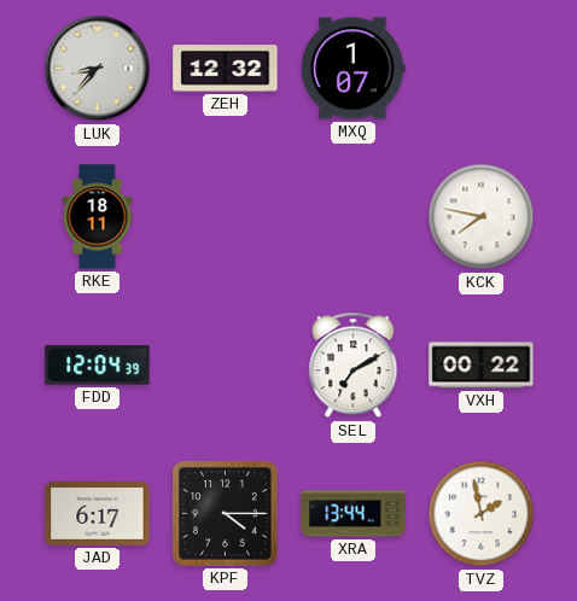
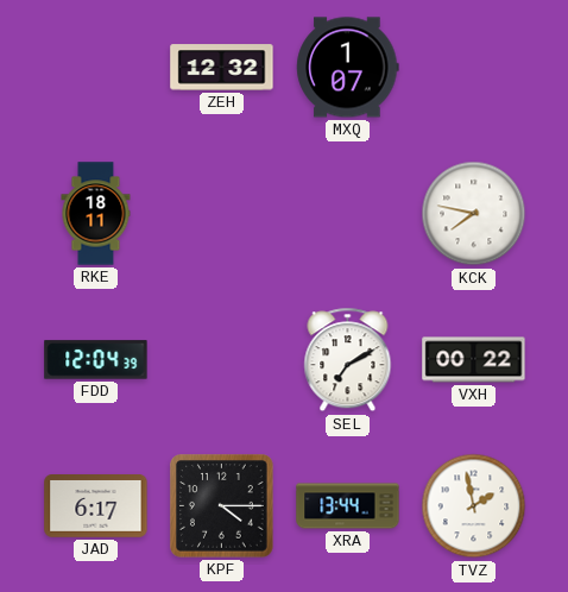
LUK: 8:37 -> none
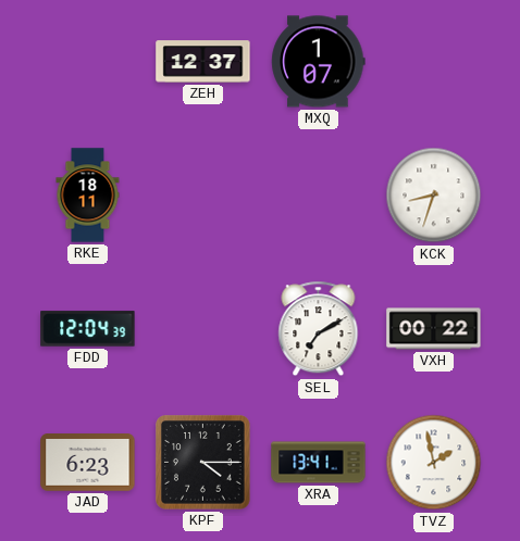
ZEH: 12:32 -> 12:37
KCK: 7:47 -> 8:33
JAD: 6:17 -> 6:23
XRA: 13:44 -> 13:41
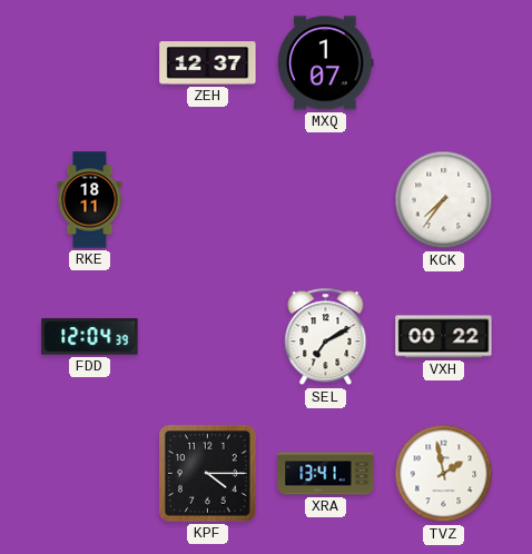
KCK: 8:33 -> 7:36
JAD: 6:23 -> none
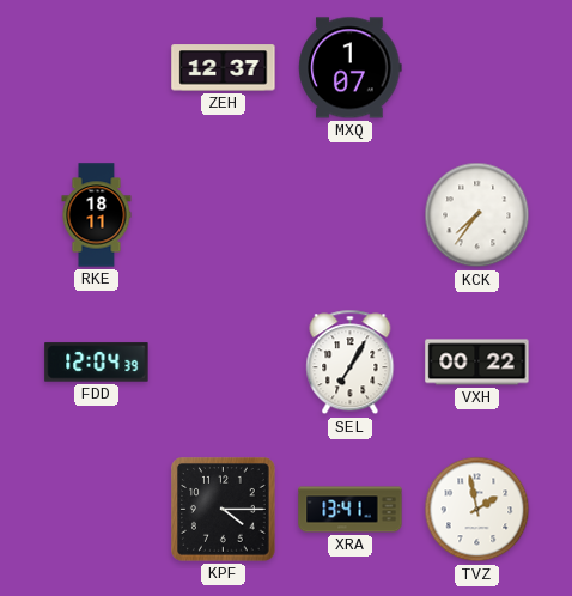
SEL: 7:10 -> 7:05
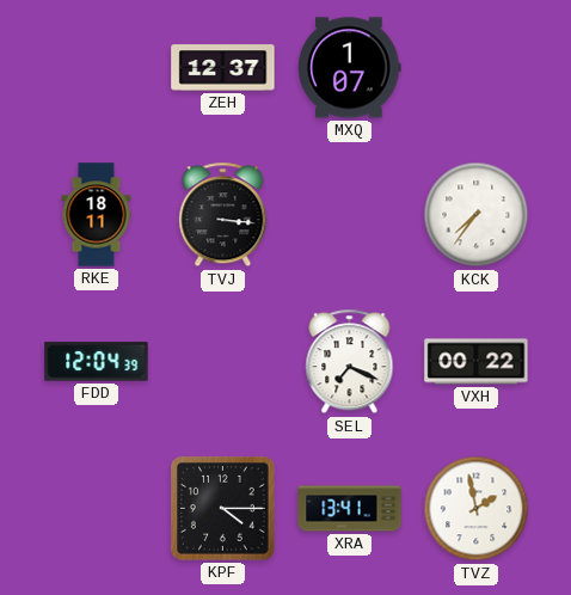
TVJ: none -> 3:16
SEL: 7:05 -> 7:19
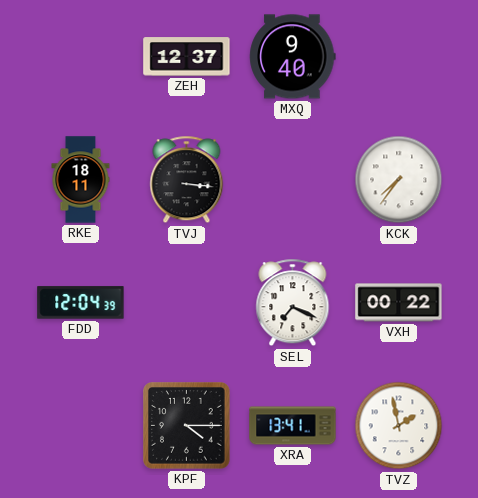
MXQ: 1:07 -> 9:40
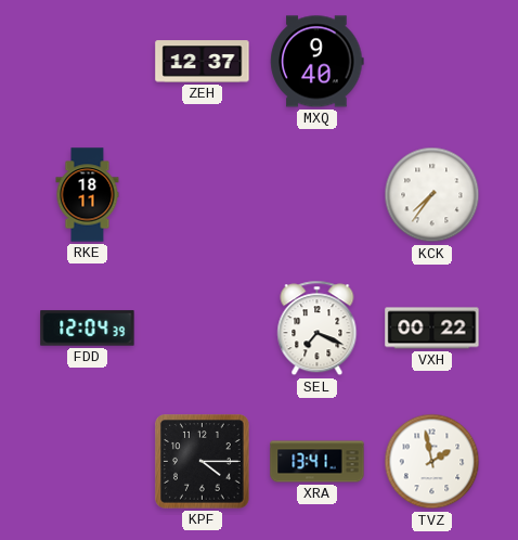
TVJ: 3:16 -> none
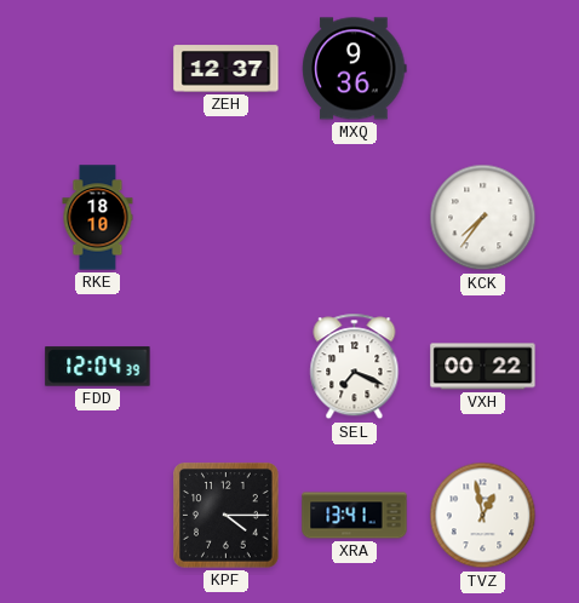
MXQ: 9:40 -> 9:36
RKE: 18:11 -> 18:10
TVZ: 1:58 -> 12:58
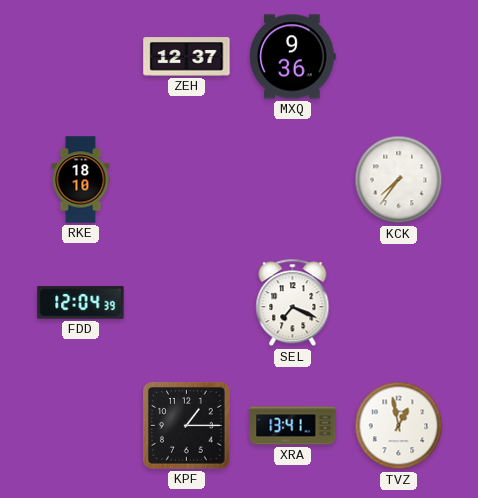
VXH: 00:22 -> none
KPF: 4:15 -> 1:15
